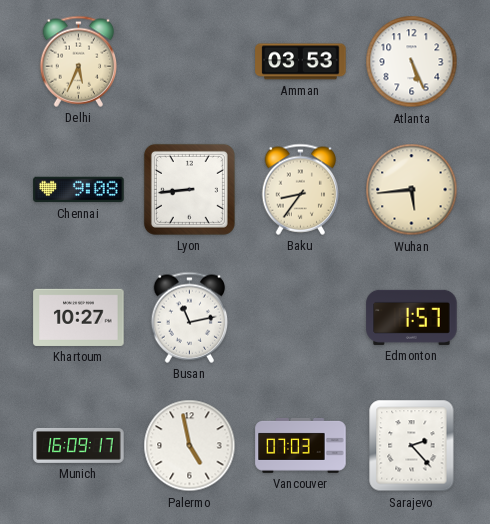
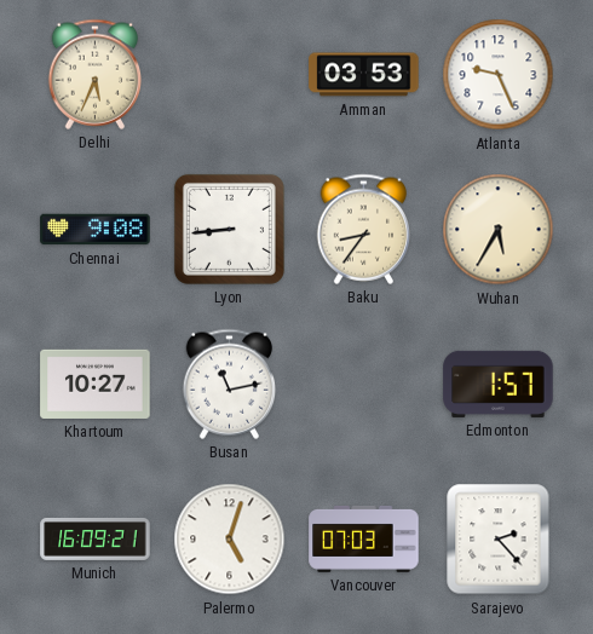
Atlanta: 5:26 -> 9:26
Wuhan: 5:44 -> 5:35
Munich: 16:09:17 -> 16:09:21
Palermo: 4:58 -> 5:03
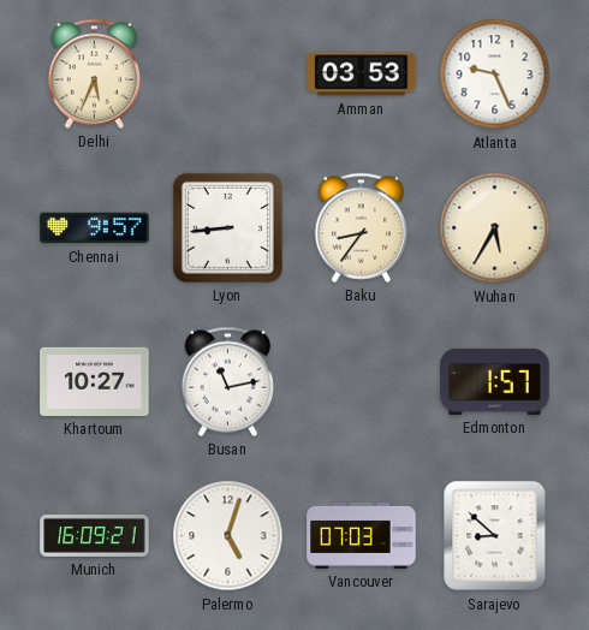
Chennai: 9:08 -> 9:57
Sarajevo: 2:23 -> 8:52
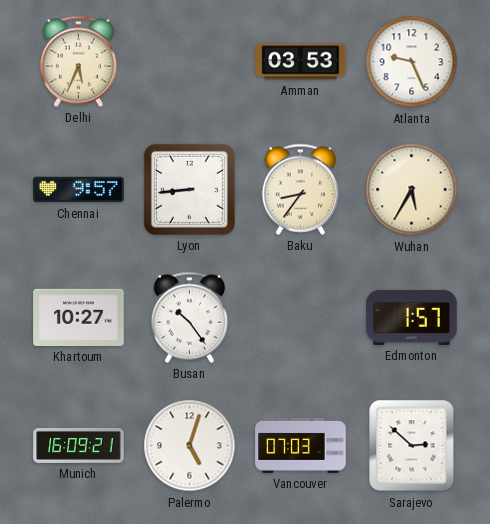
Busan: 11:13 -> 10:24
Sarajevo: 8:52 -> 2:52
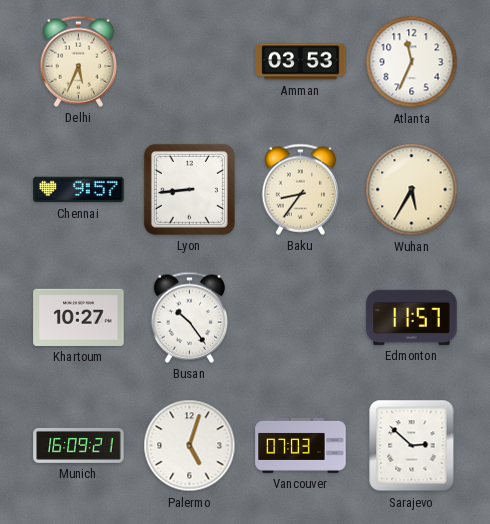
Atlanta: 9:26 -> 11:34
Edmonton: 1:57 -> 11:57
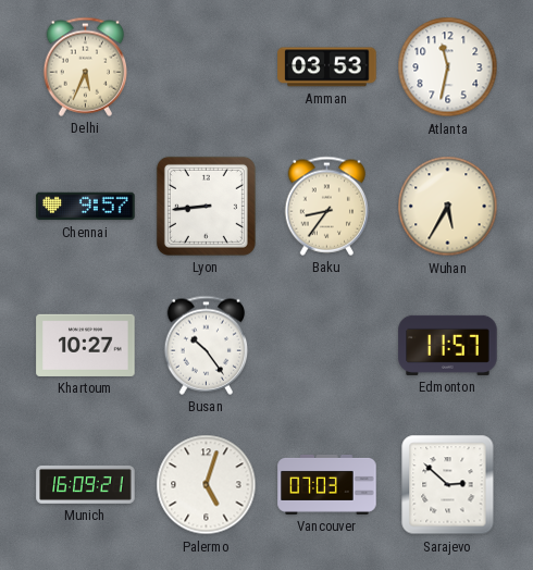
Atlanta: 11:34 -> 11:32
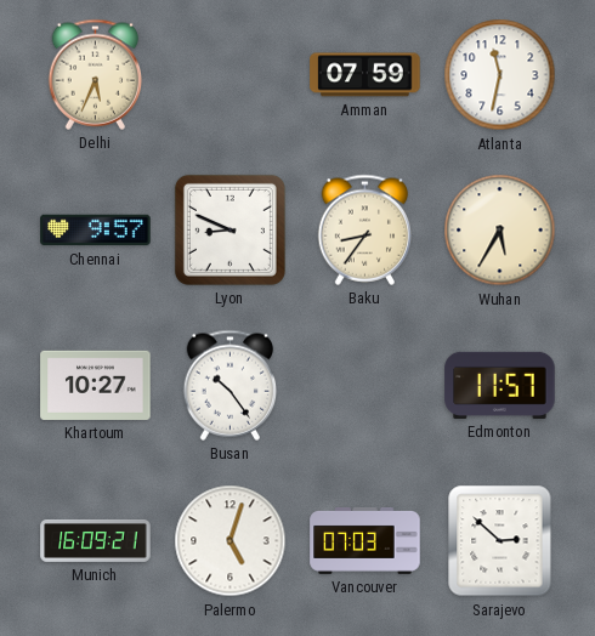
Amman: 03:53 -> 07:59
Lyon: 8:44 -> 8:49
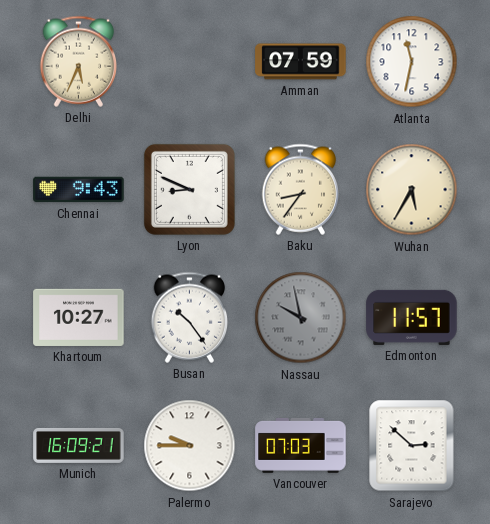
Chennai: 9:57 -> 9:43
Nassau: none -> 9:58
Palermo: 5:03 -> 9:45
